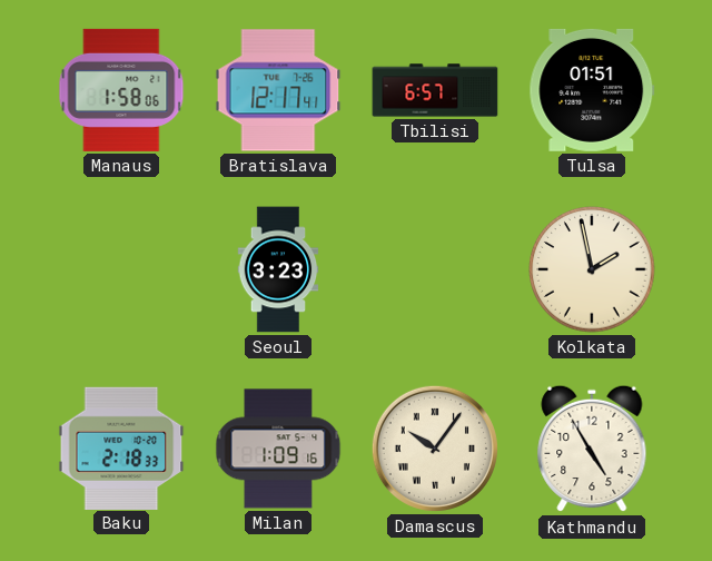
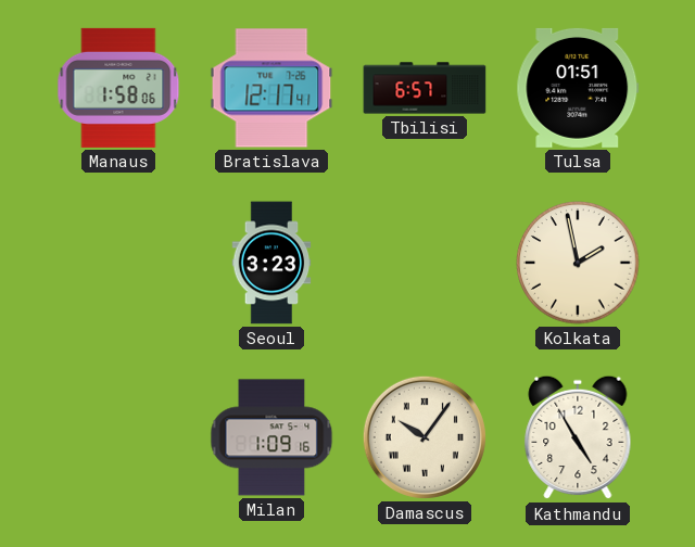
Baku: 2:18 -> none
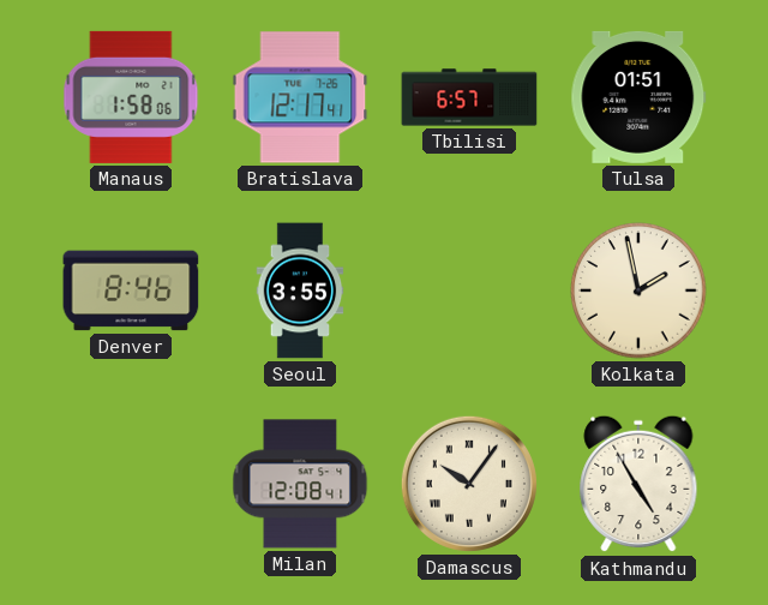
Denver: none -> 8:46
Seoul: 3:23 -> 3:55
Milan: 1:09 -> 12:08
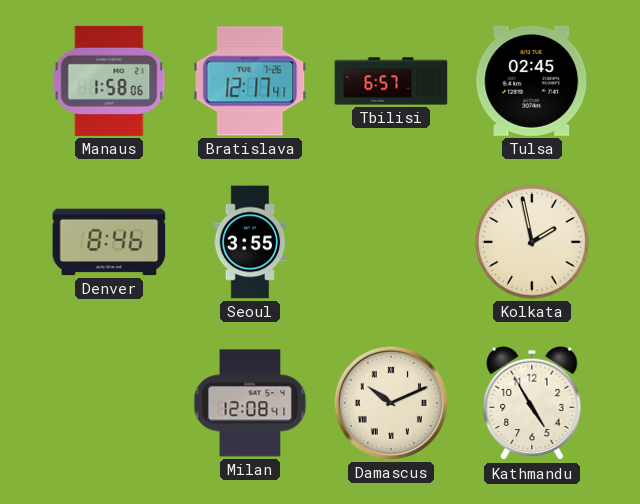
Tulsa: 01:51 -> 02:45
Damascus: 10:06 -> 10:11
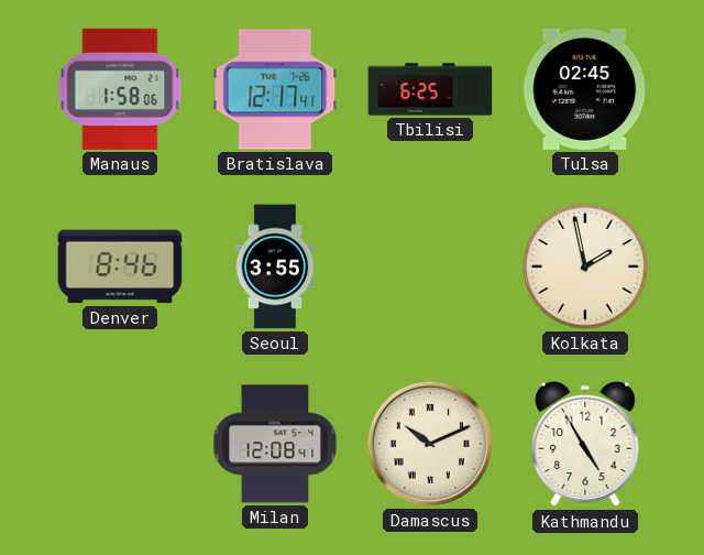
Tbilisi: 6:57 -> 6:25
